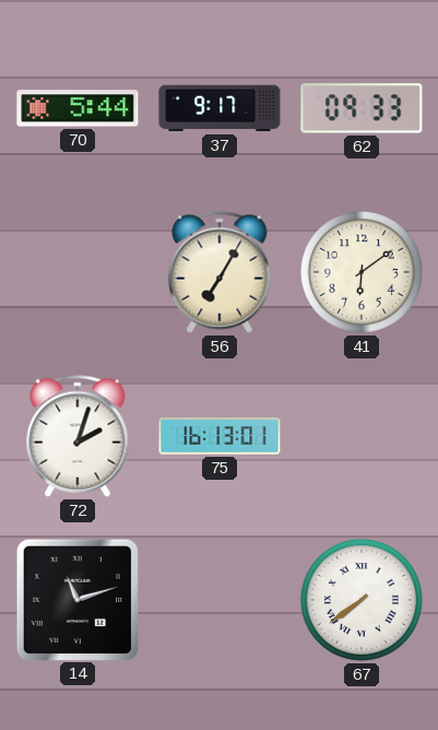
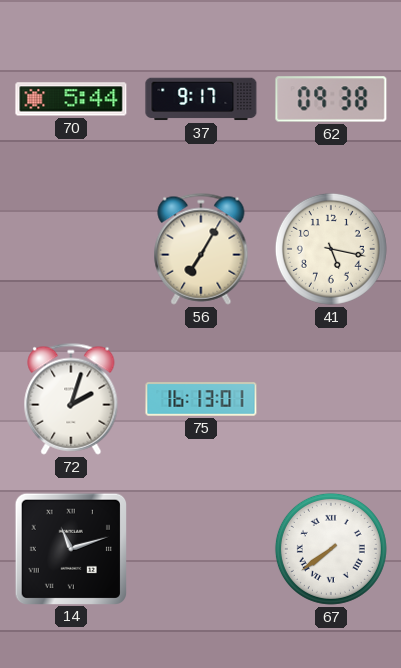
62: 09:33 -> 09:38
41: 6:09 -> 5:17
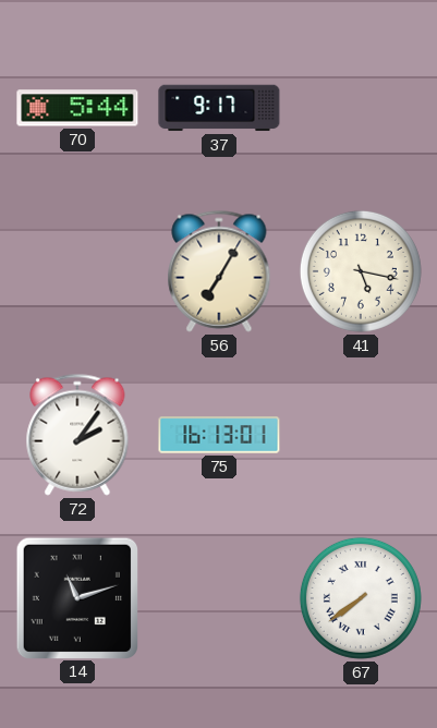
62: 09:38 -> none
72: 2:03 -> 2:06
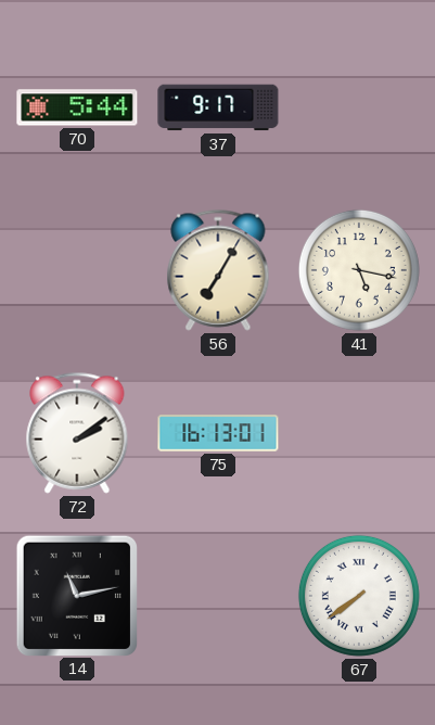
72: 2:06 -> 2:09
14: 11:12 -> 11:13
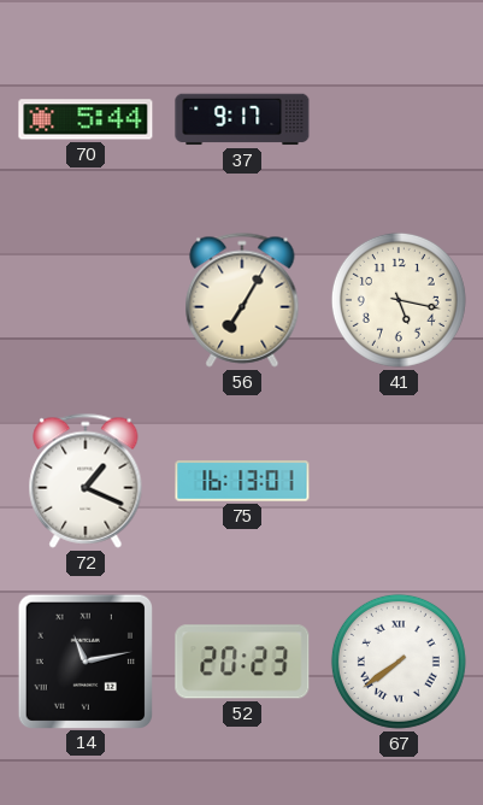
72: 2:09 -> 1:19
52: none -> 20:23
